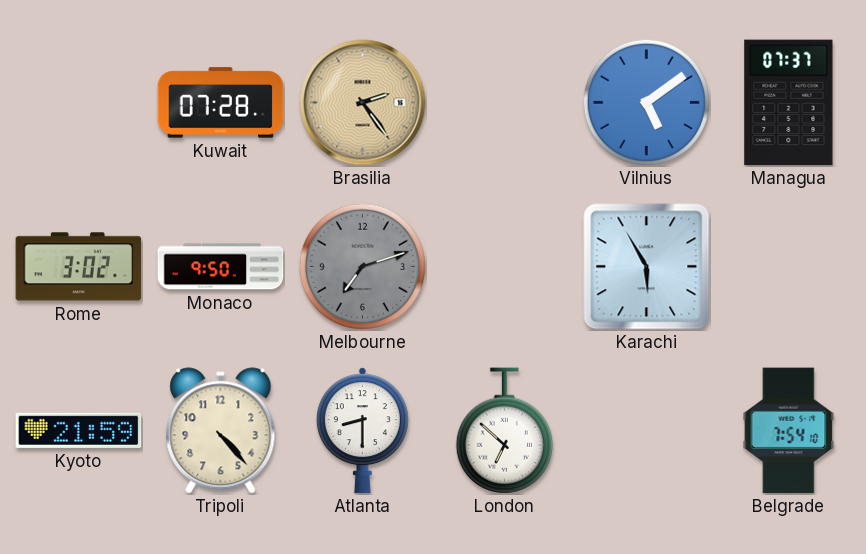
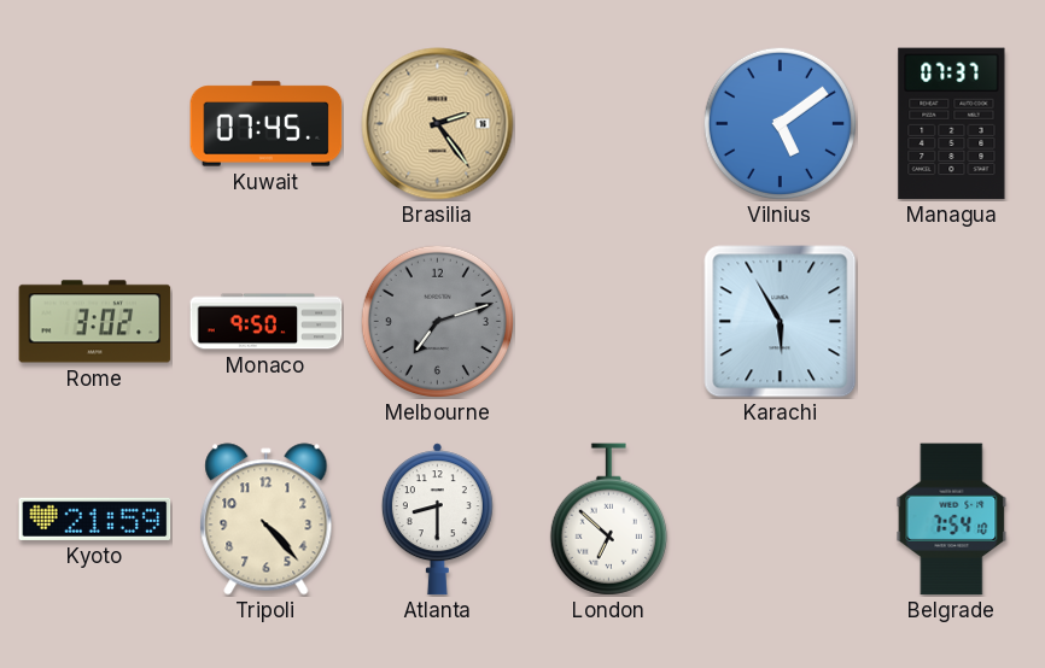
Kuwait: 07:28 -> 07:45
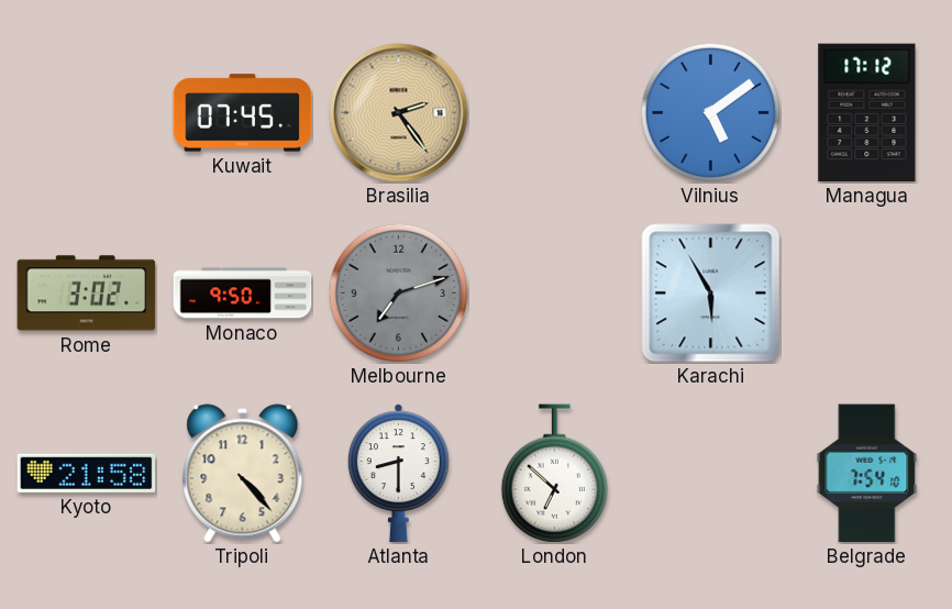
Managua: 07:37 -> 17:12
Kyoto: 21:59 -> 21:58
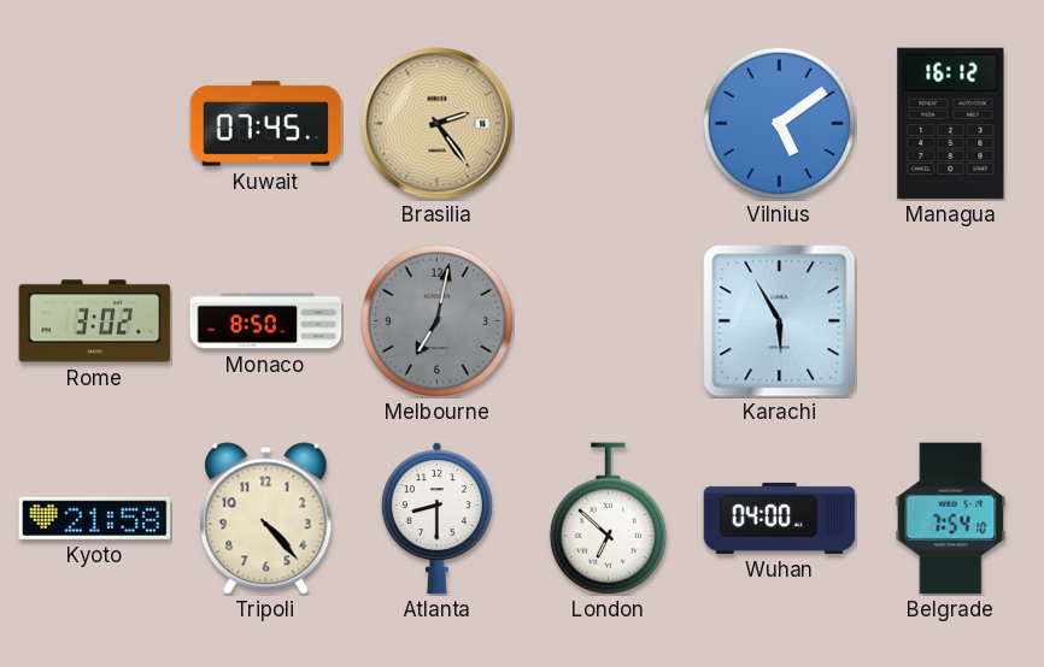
Managua: 17:12 -> 16:12
Monaco: 9:50 -> 8:50
Melbourne: 7:12 -> 7:02
Wuhan: none -> 04:00
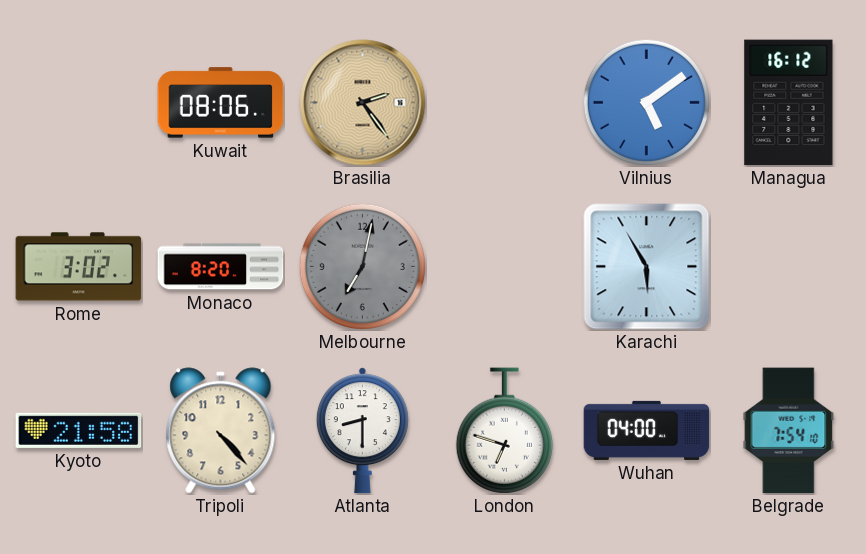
Kuwait: 07:45 -> 08:06
Monaco: 8:50 -> 8:20
London: 6:52 -> 6:48
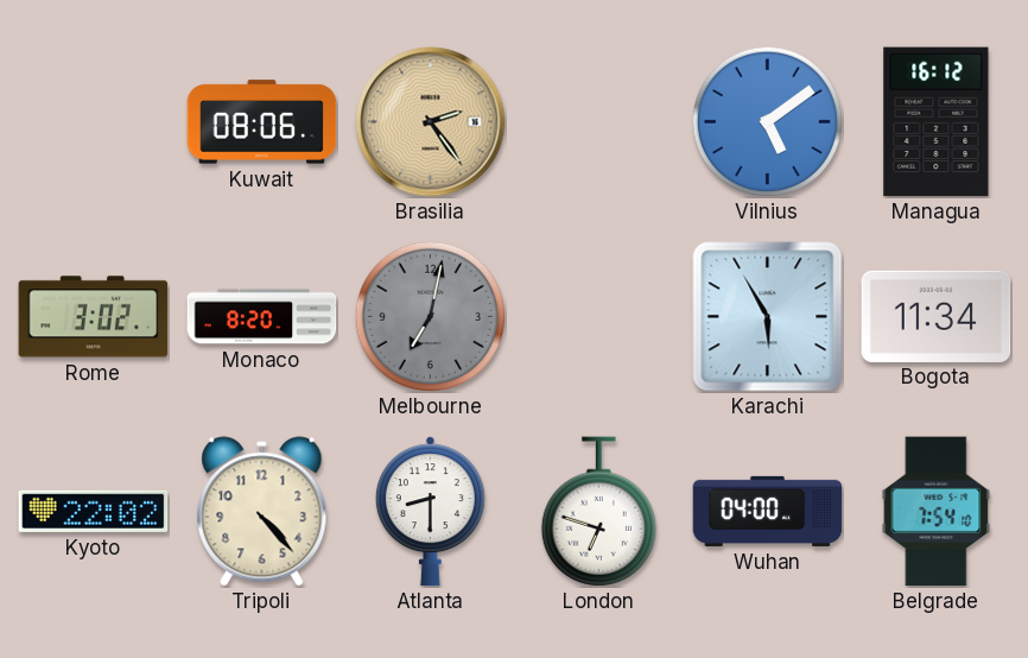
Bogota: none -> 11:34
Kyoto: 21:58 -> 22:02
